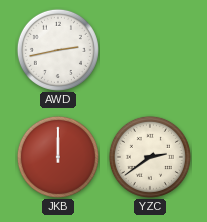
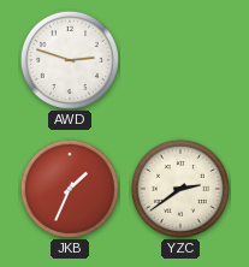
AWD: 2:43 -> 2:48
JKB: 12:00 -> 1:34
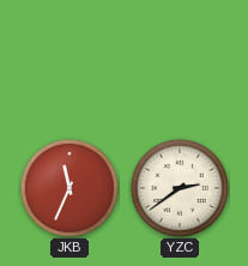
AWD: 2:48 -> none
JKB: 1:34 -> 11:34
